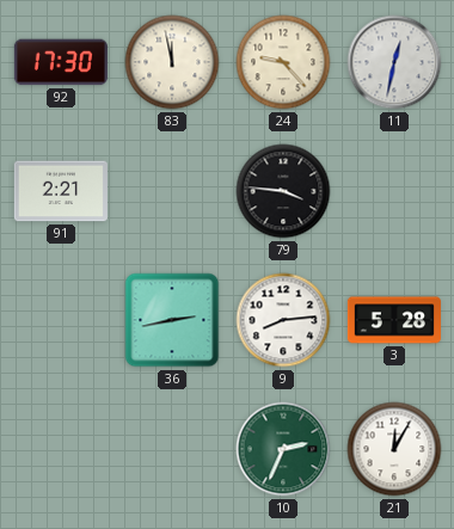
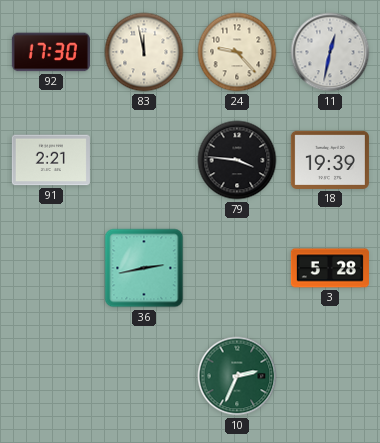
18: none -> 19:39
9: 8:14 -> none
21: 12:05 -> none
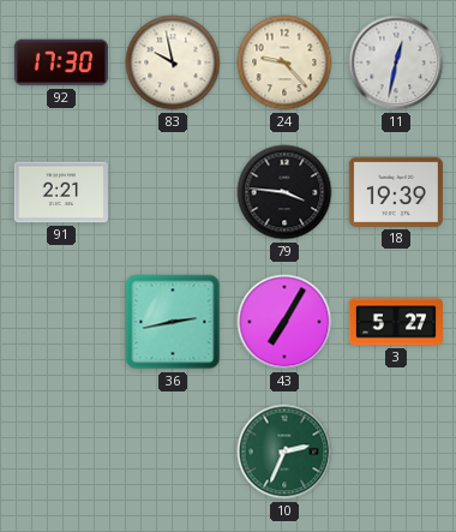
83: 11:58 -> 9:58
43: none -> 7:05
3: 5:28 -> 5:27
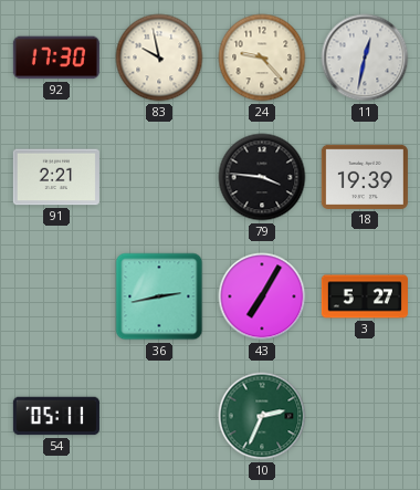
54: none -> 05:11
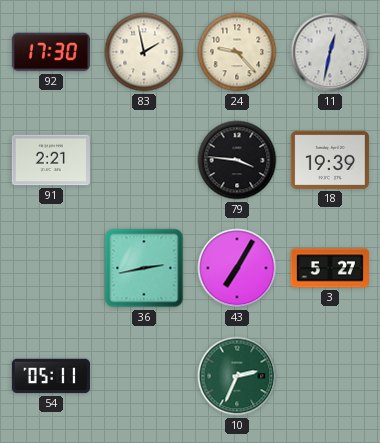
83: 9:58 -> 1:58
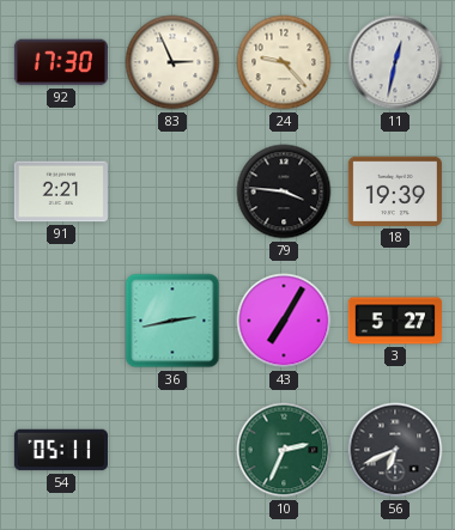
83: 1:58 -> 2:56
56: none -> 6:41
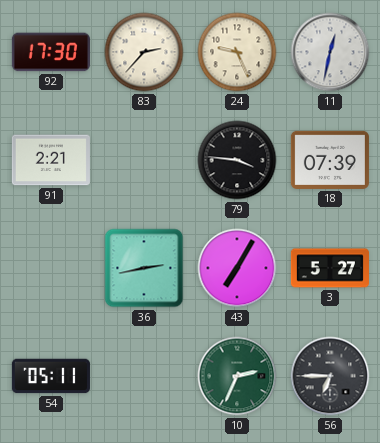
83: 2:56 -> 2:37
24: 9:23 -> 9:26
18: 19:39 -> 07:39
56: 6:41 -> 6:45
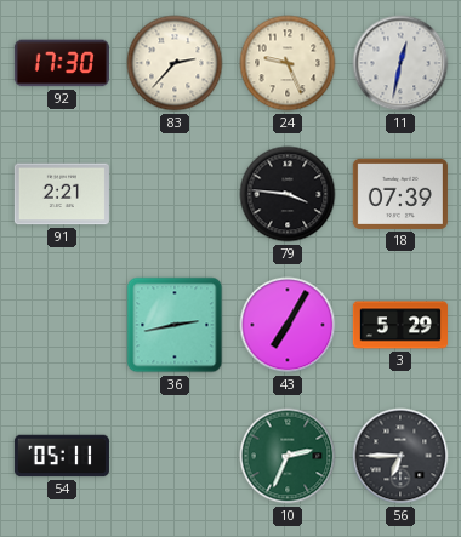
3: 5:27 -> 5:29
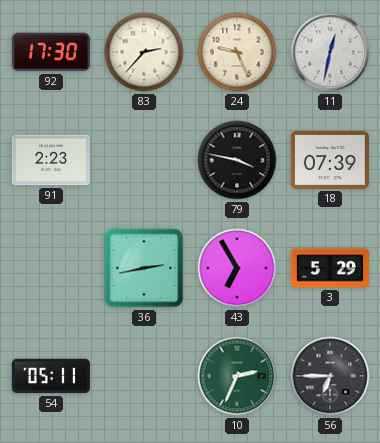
91: 2:21 -> 2:23
79: 3:46 -> 3:47
43: 7:05 -> 6:55
